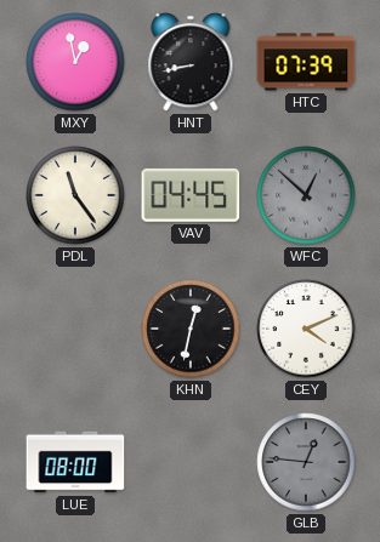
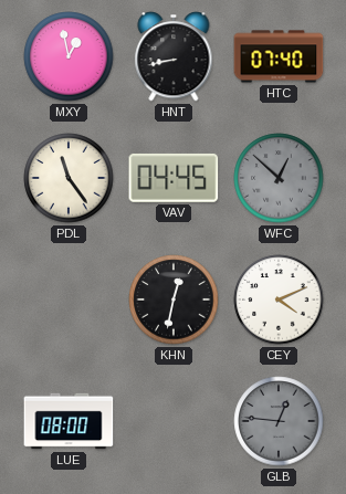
HTC: 07:39 -> 07:40
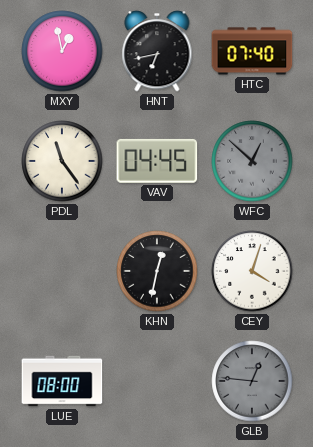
HNT: 8:43 -> 6:43
CEY: 4:11 -> 4:03
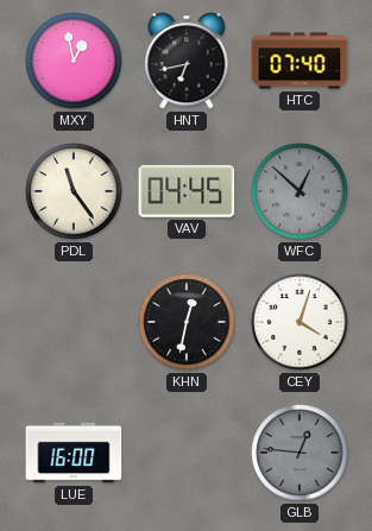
LUE: 08:00 -> 16:00
